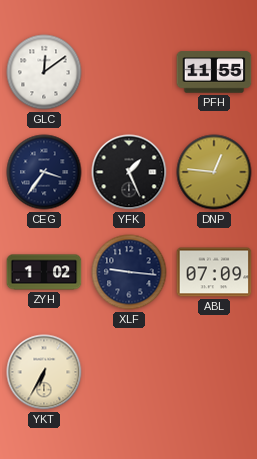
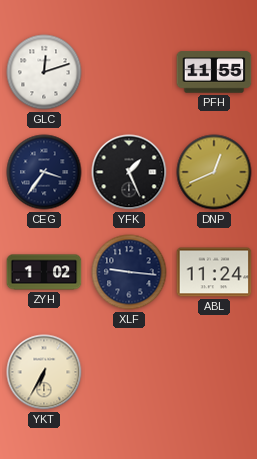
GLC: 12:09 -> 12:12
DNP: 12:46 -> 12:41
ABL: 07:09 -> 11:24
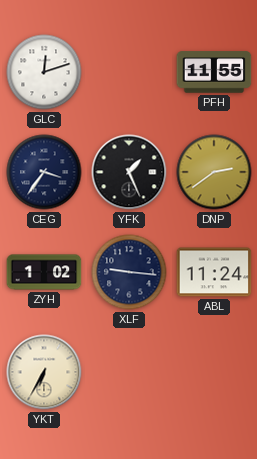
DNP: 12:41 -> 2:39
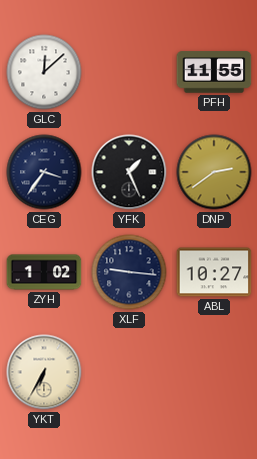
GLC: 12:12 -> 12:08
ABL: 11:24 -> 10:27
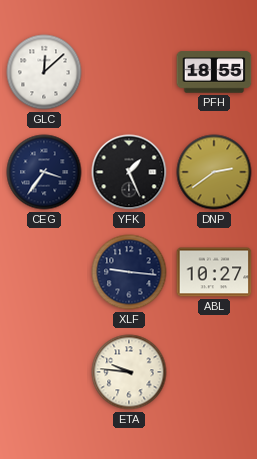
PFH: 11:55 -> 18:55
ZYH: 1:02 -> none
YKT: 6:35 -> none
ETA: none -> 9:46
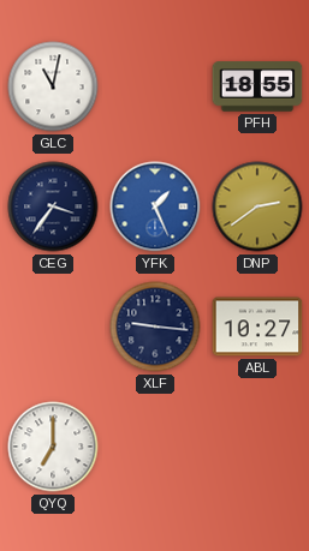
GLC: 12:08 -> 11:02
YFK dial: black -> blue
QYQ: none -> 7:00
ETA: 9:46 -> none
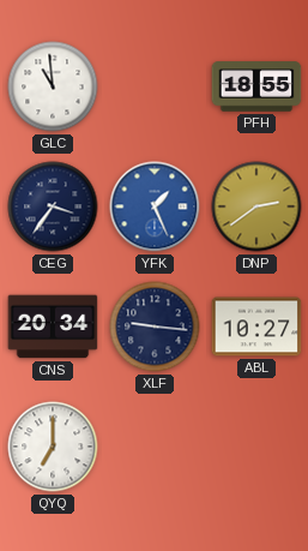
GLC: 11:02 -> 10:59
CNS: none -> 20:34
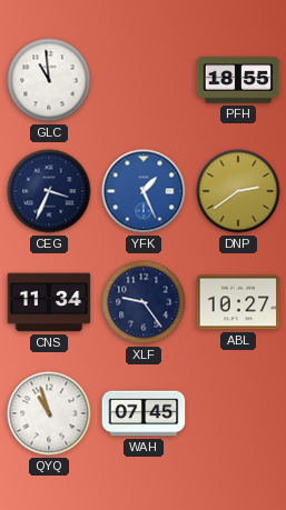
CEG: 3:36 -> 3:34
CNS: 20:34 -> 11:34
XLF: 9:16 -> 9:24
QYQ: 7:00 -> 10:57
WAH: none -> 07:45
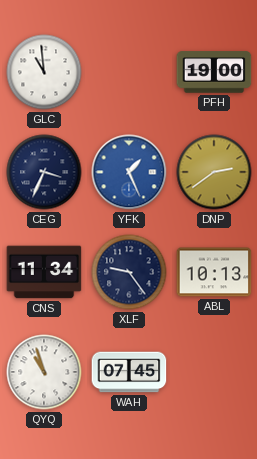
PFH: 18:55 -> 19:00
ABL: 10:27 -> 10:13
